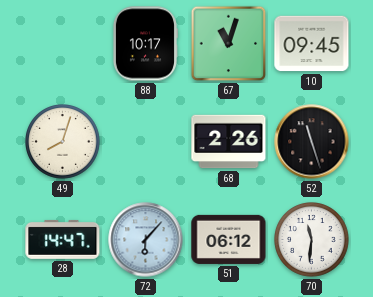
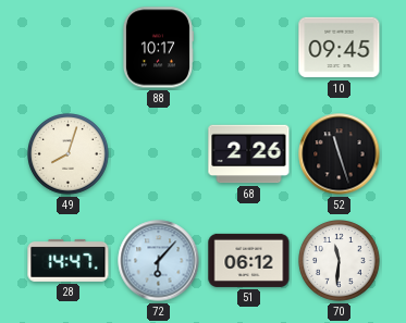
67: 11:03 -> none
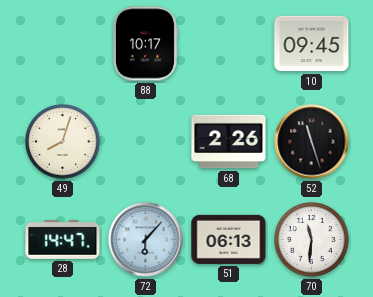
51: 06:12 -> 06:13
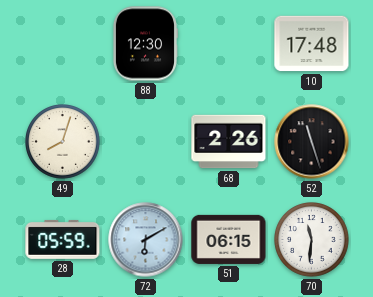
88: 10:17 -> 12:30
10: 09:45 -> 17:48
28: 14:47 -> 05:59
72: 6:07 -> 6:10
51: 06:13 -> 06:15
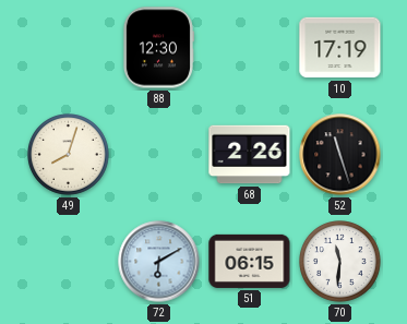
10: 17:48 -> 17:19
28: 05:59 -> none
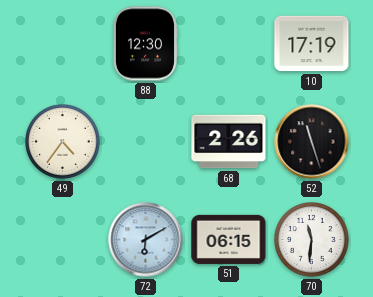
49: 8:03 -> 4:36
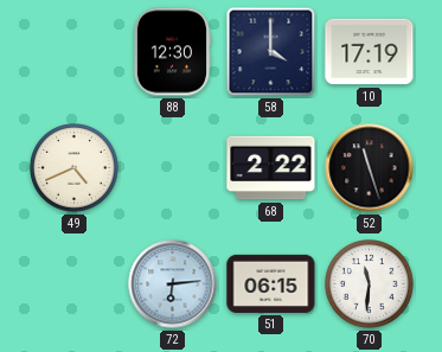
58: none -> 4:00
49: 4:36 -> 4:41
68: 2:26 -> 2:22
72: 6:10 -> 6:14
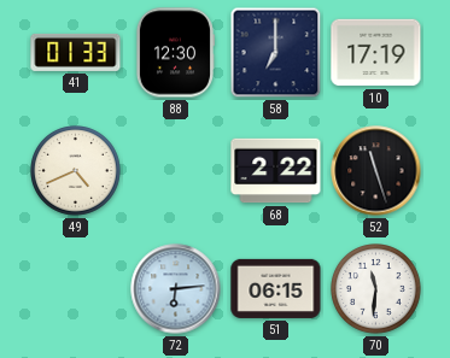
41: none -> 01:33
58: 4:00 -> 7:00
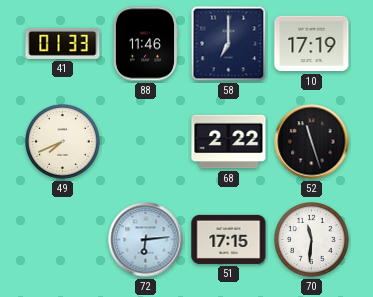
88: 12:30 -> 11:46
49: 4:41 -> 7:41
51: 06:15 -> 17:15
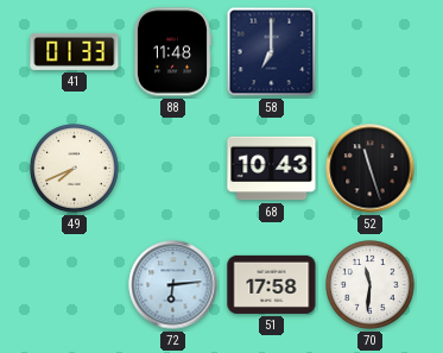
88: 11:46 -> 11:48
10: 17:19 -> none
68: 2:22 -> 10:43
51: 17:15 -> 17:58
